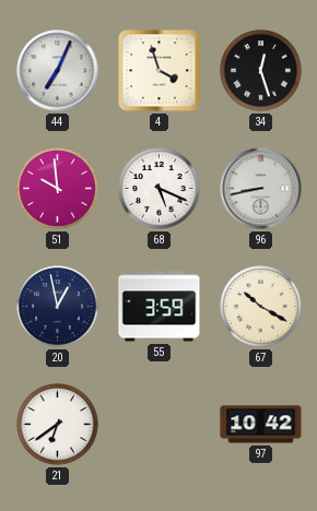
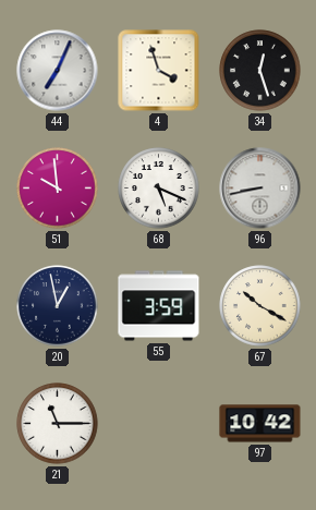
21: 6:39 -> 11:15
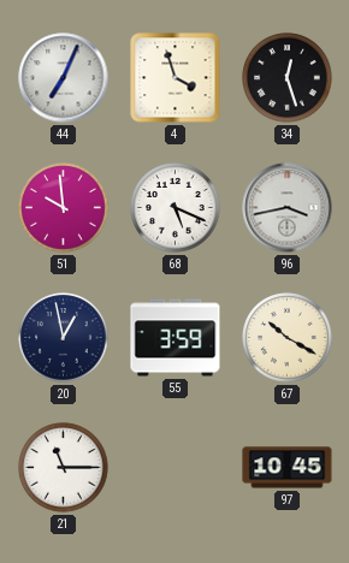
96: 8:43 -> 3:43
97: 10:42 -> 10:45
